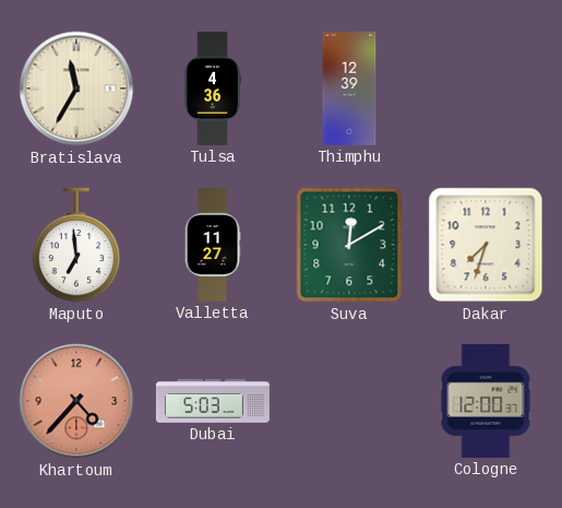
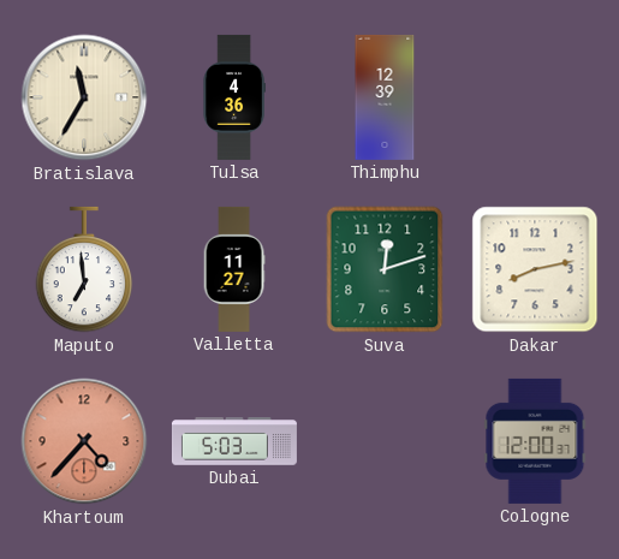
Suva: 12:10 -> 12:12
Dakar: 7:33 -> 8:13
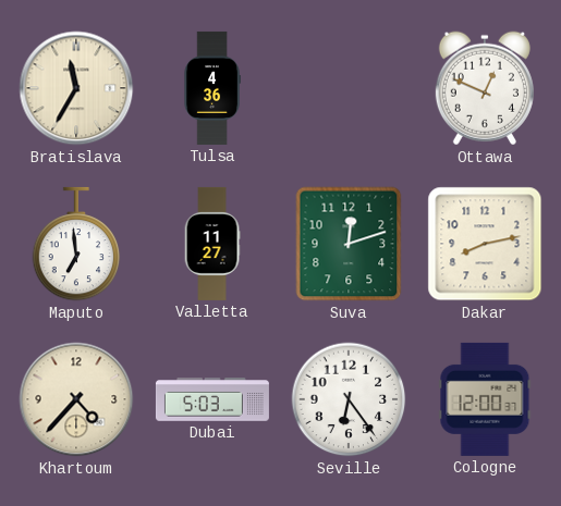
Thimphu: 12:39 -> none
Ottawa: none -> 12:49
Khartoum dial: salmon -> cream
Seville: none -> 6:24
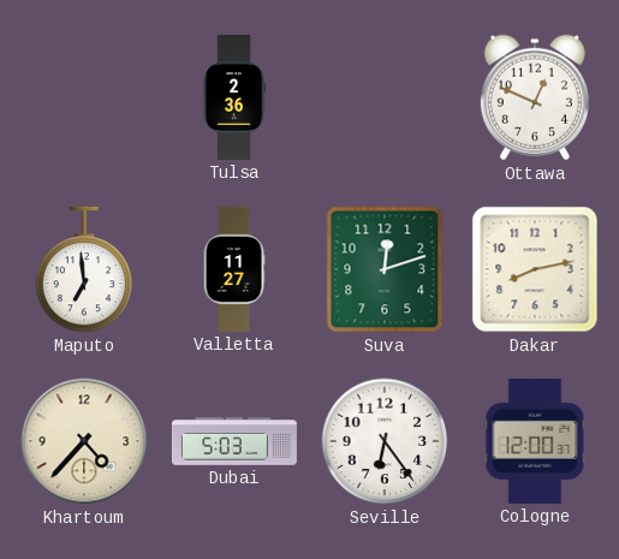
Bratislava: 11:35 -> none
Tulsa: 4:36 -> 2:36
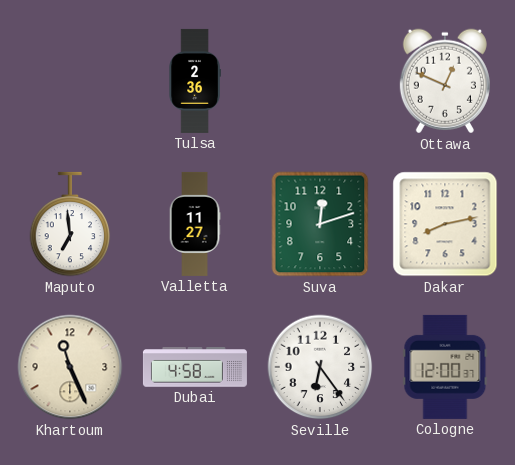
Khartoum: 4:37 -> 11:26
Dubai: 5:03 -> 4:58
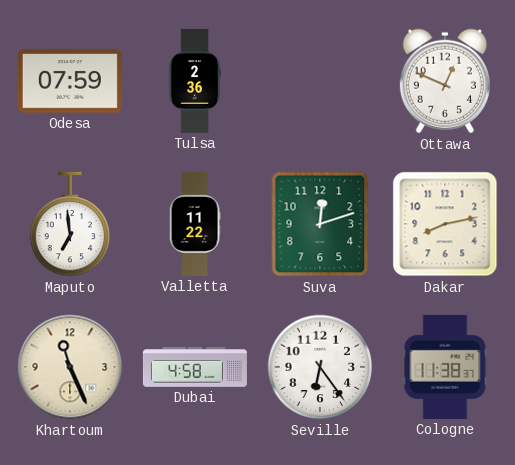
Odesa: none -> 07:59
Valletta: 11:27 -> 11:22
Cologne: 12:00 -> 11:38
